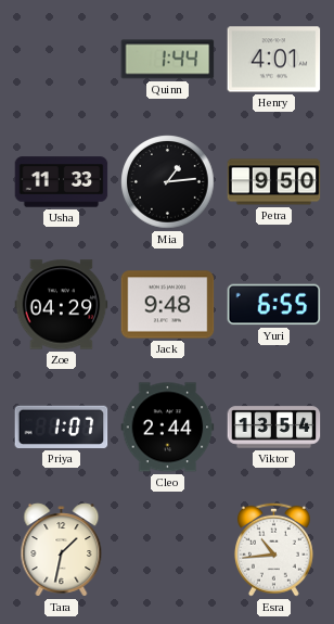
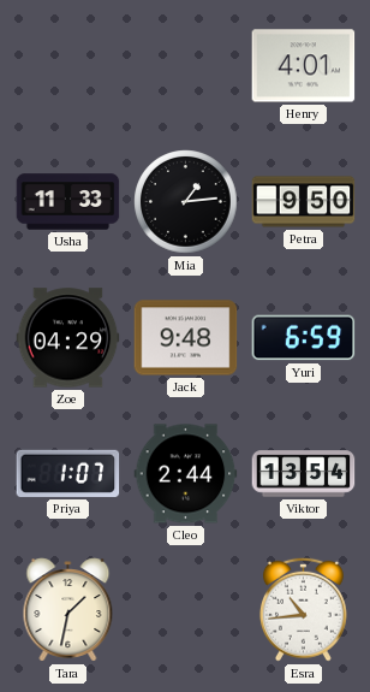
Quinn: 1:44 -> none
Yuri: 6:55 -> 6:59
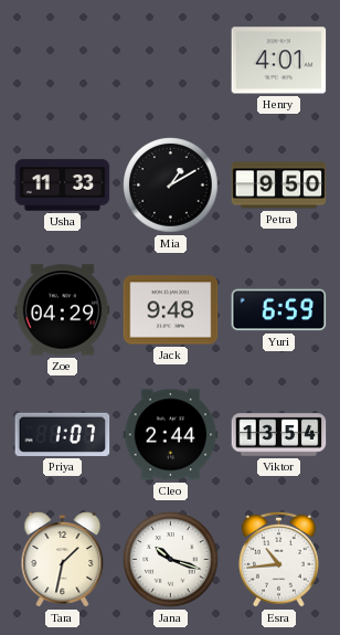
Mia: 1:14 -> 1:10
Jana: none -> 10:18
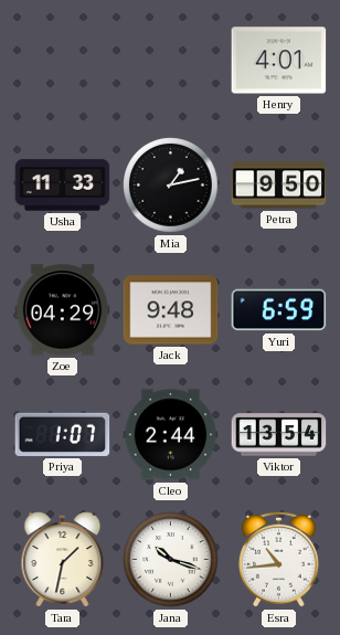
Mia: 1:10 -> 1:13
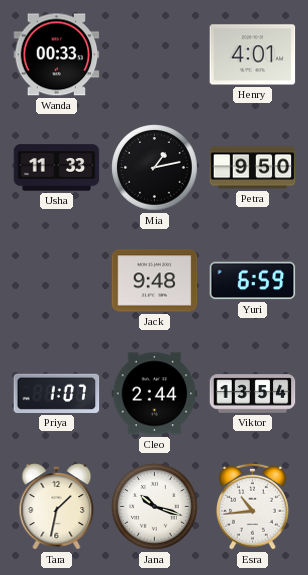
Wanda: none -> 00:33
Zoe: 04:29 -> none
